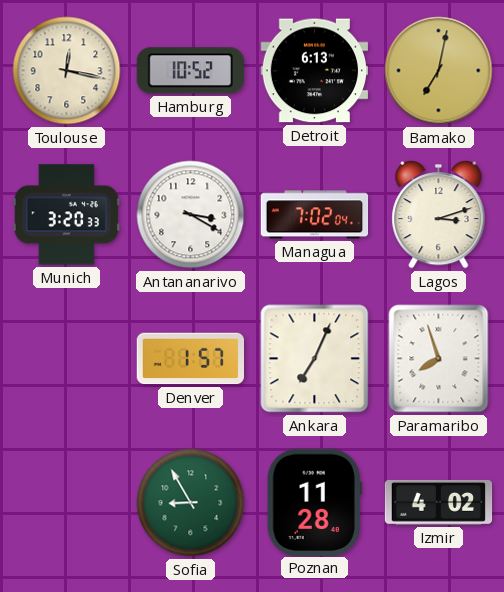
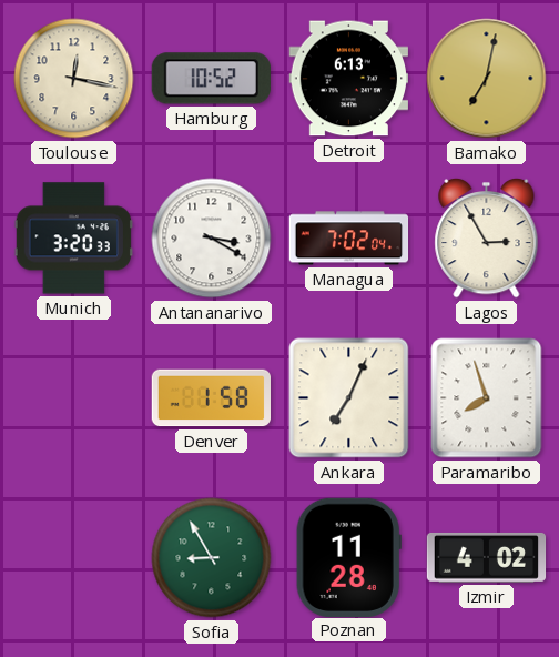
Lagos: 3:12 -> 2:55
Denver: 1:57 -> 1:58
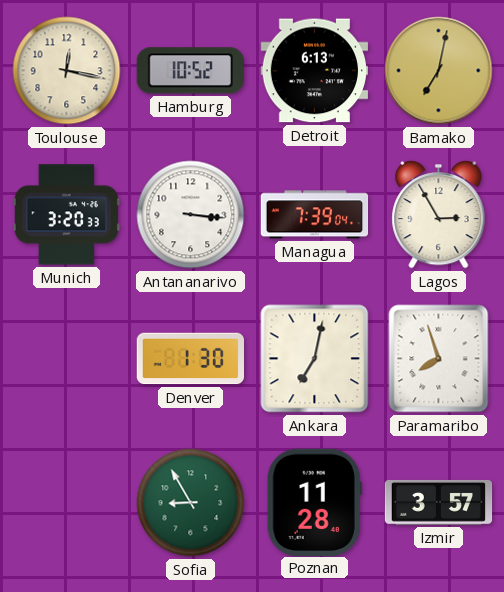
Antananarivo: 3:20 -> 3:16
Managua: 7:02 -> 7:39
Denver: 1:58 -> 1:30
Ankara: 7:04 -> 7:02
Izmir: 4:02 -> 3:57
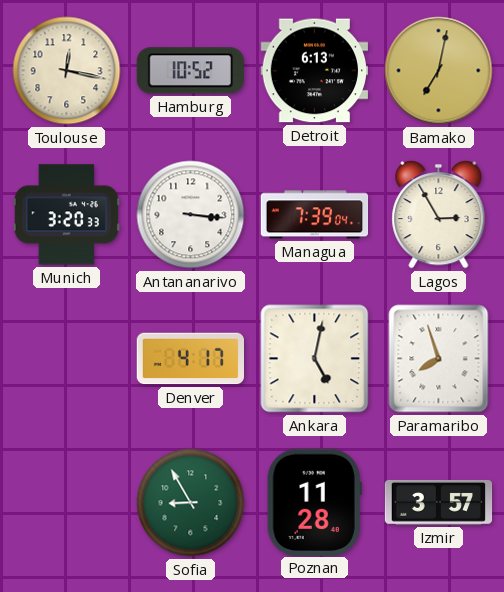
Denver: 1:30 -> 4:17
Ankara: 7:02 -> 5:02
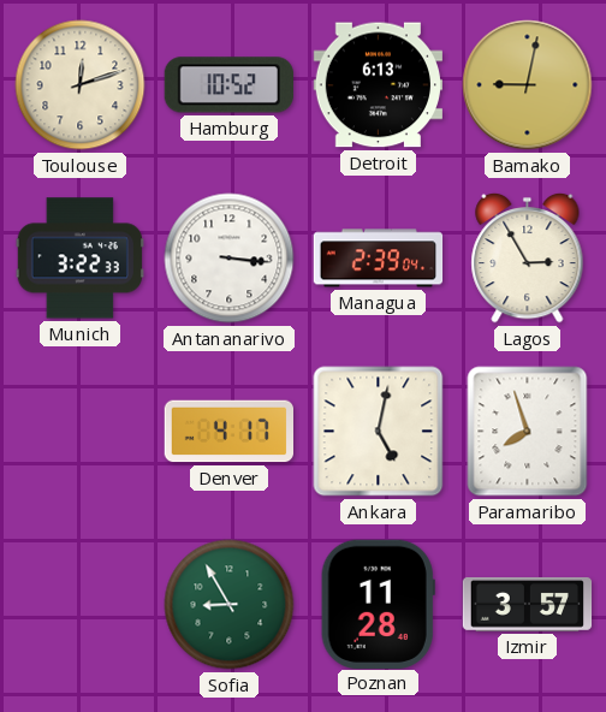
Toulouse: 12:17 -> 12:12
Bamako: 7:02 -> 9:02
Munich: 3:20 -> 3:22
Managua: 7:39 -> 2:39
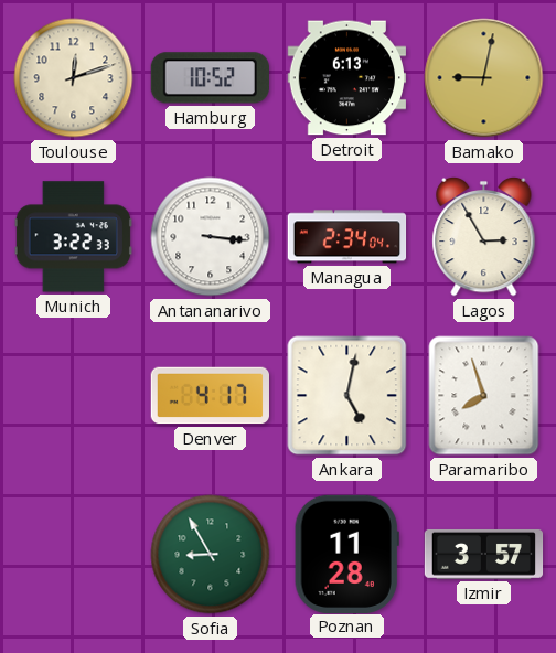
Managua: 2:39 -> 2:34
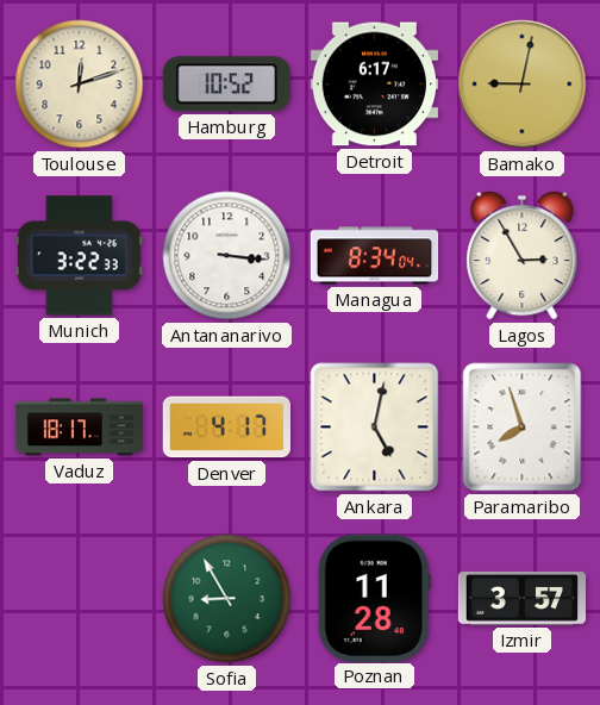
Detroit: 6:13 -> 6:17
Managua: 2:34 -> 8:34
Vaduz: none -> 18:17
